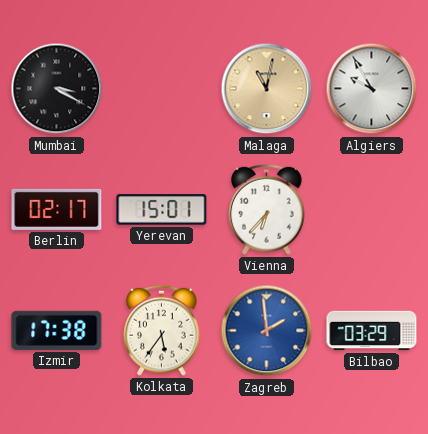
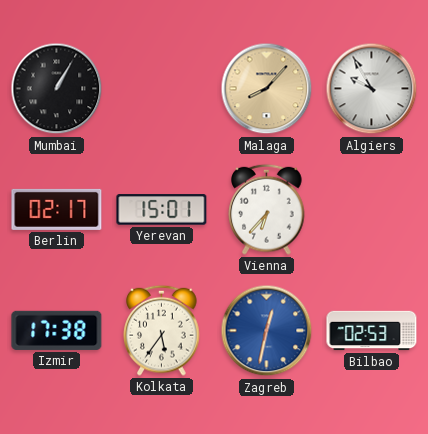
Mumbai: 3:20 -> 1:05
Malaga: 11:02 -> 8:07
Zagreb: 1:59 -> 12:32
Bilbao: 03:29 -> 02:53
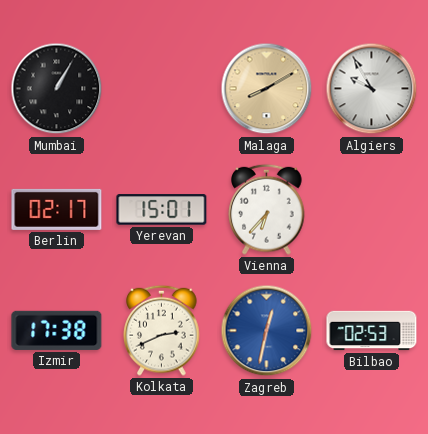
Malaga: 8:07 -> 8:10
Kolkata: 5:36 -> 2:41
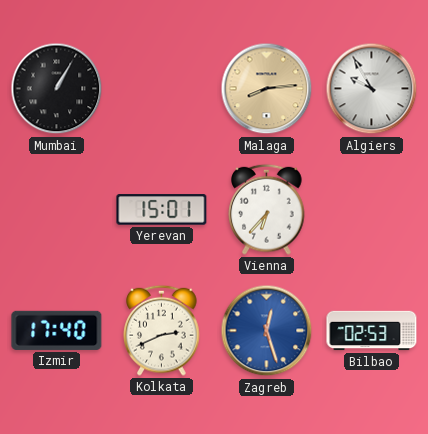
Malaga: 8:10 -> 8:14
Berlin: 02:17 -> none
Izmir: 17:38 -> 17:40
Zagreb: 12:32 -> 12:27
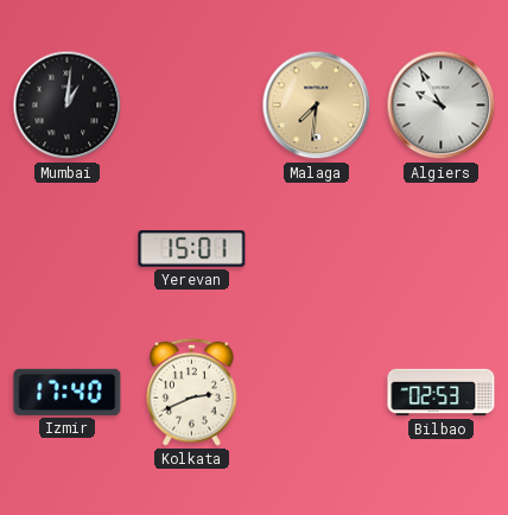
Mumbai: 1:05 -> 1:01
Malaga: 8:14 -> 7:31
Vienna: 6:37 -> none
Zagreb: 12:27 -> none
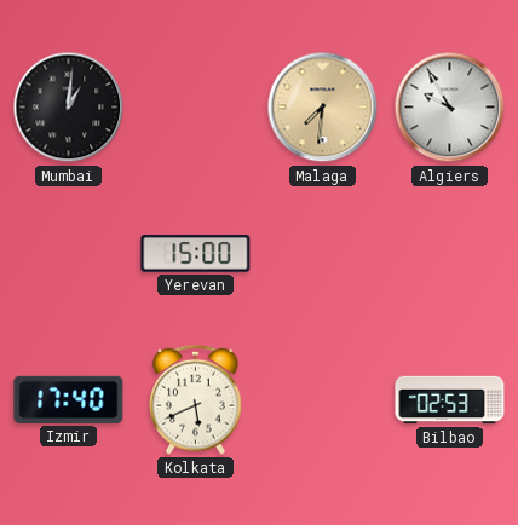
Yerevan: 15:01 -> 15:00
Kolkata: 2:41 -> 5:41
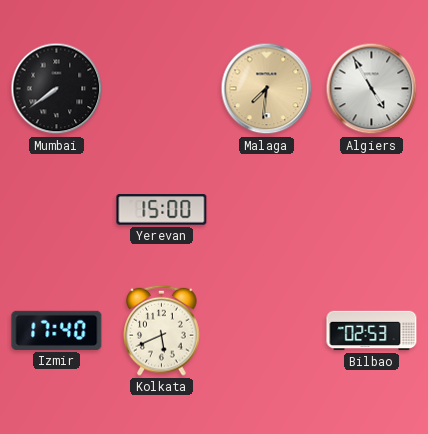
Mumbai: 1:01 -> 7:39
Algiers: 9:55 -> 4:55
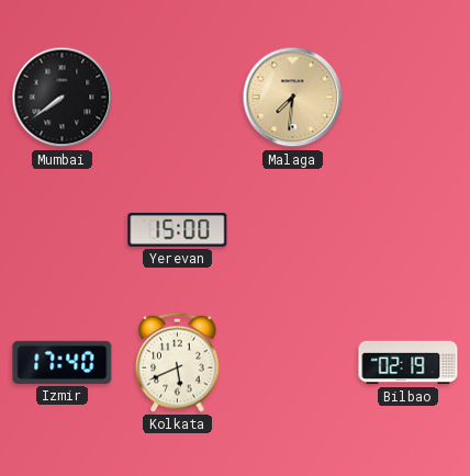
Algiers: 4:55 -> none
Bilbao: 02:53 -> 02:19
